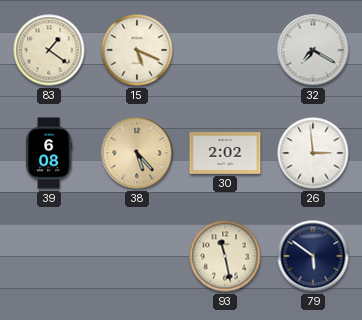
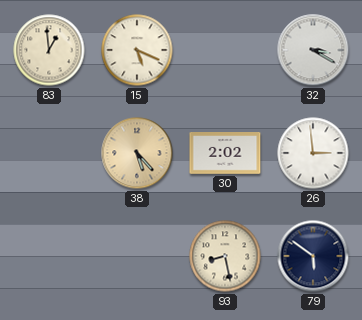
83: 1:21 -> 12:59
32: 7:20 -> 3:20
39: 6:08 -> none
93: 11:28 -> 8:28
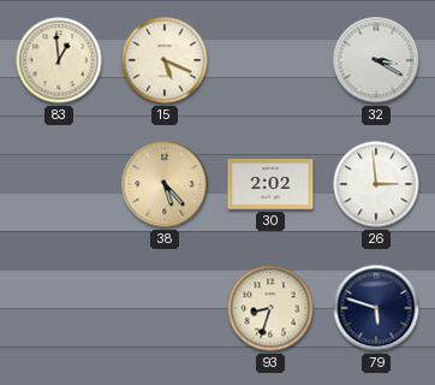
93: 8:28 -> 8:33
79: 5:51 -> 5:48
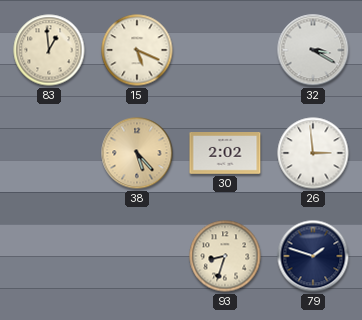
79: 5:48 -> 1:48
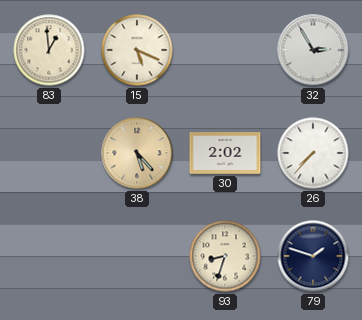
32: 3:20 -> 2:55
26: 2:59 -> 7:37
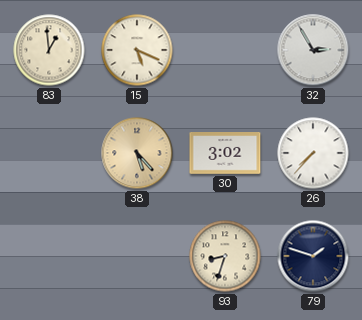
30: 2:02 -> 3:02
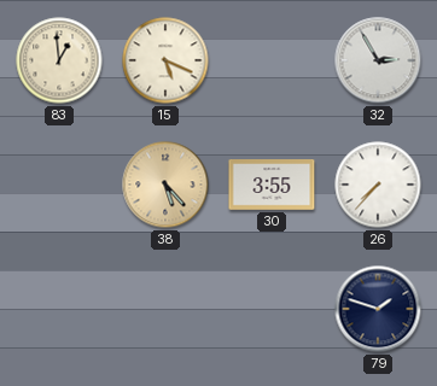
30: 3:02 -> 3:55
93: 8:33 -> none
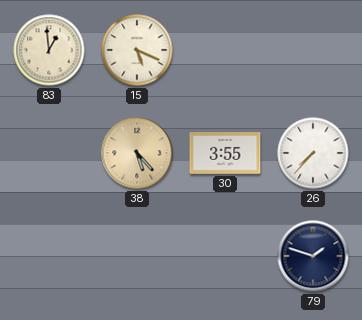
32: 2:55 -> none
